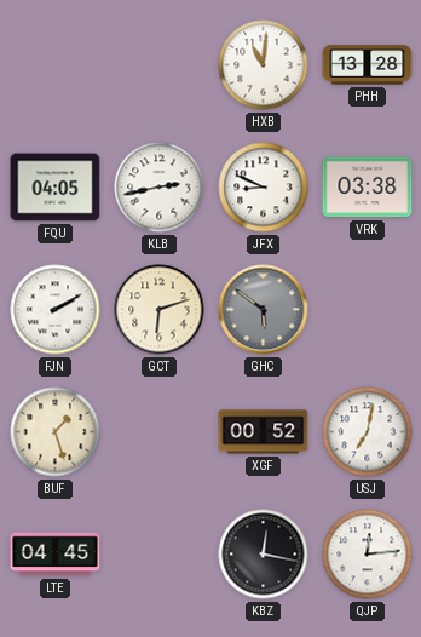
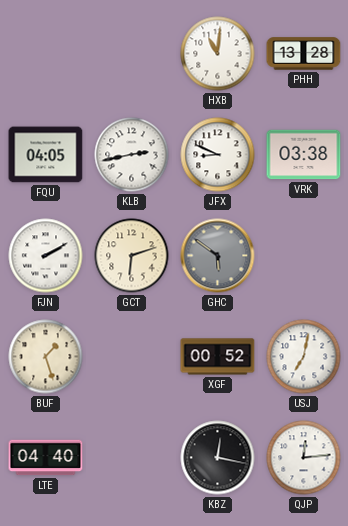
LTE: 04:45 -> 04:40
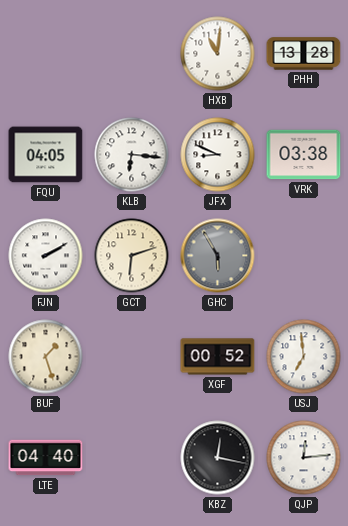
KLB: 2:43 -> 6:16
GHC: 5:51 -> 5:55
USJ: 7:02 -> 6:59
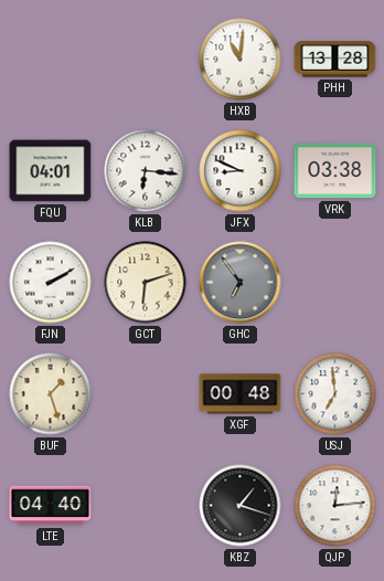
FQU: 04:05 -> 04:01
GHC: 5:55 -> 6:54
XGF: 00:52 -> 00:48
KBZ: 12:17 -> 1:18
